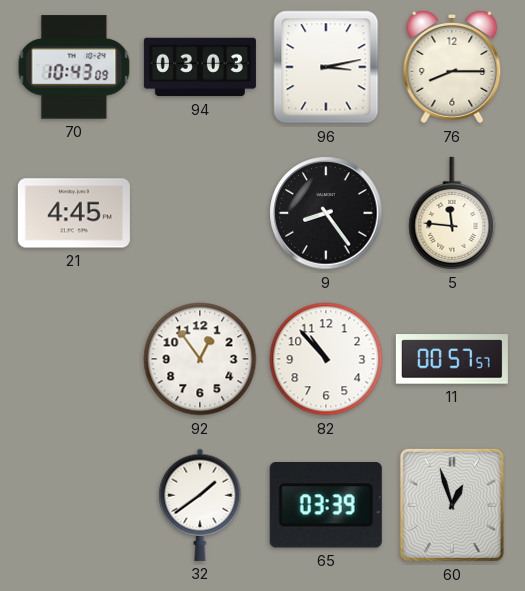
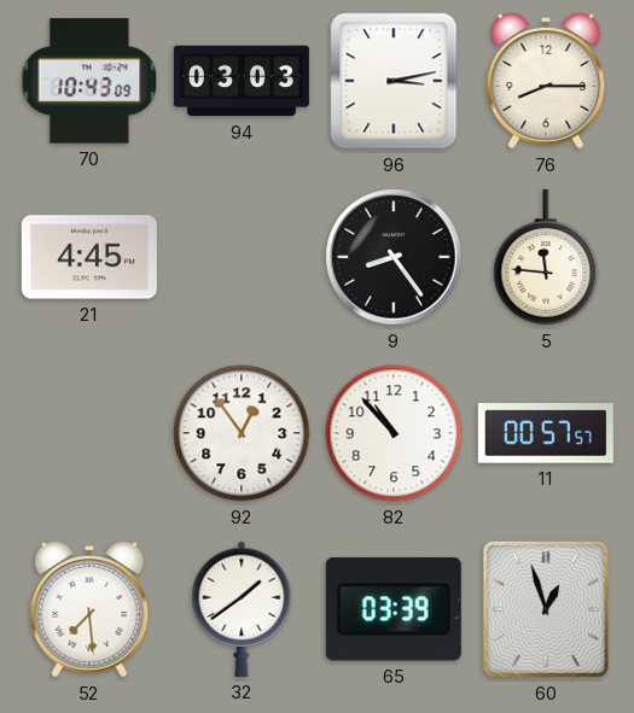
52: none -> 7:29
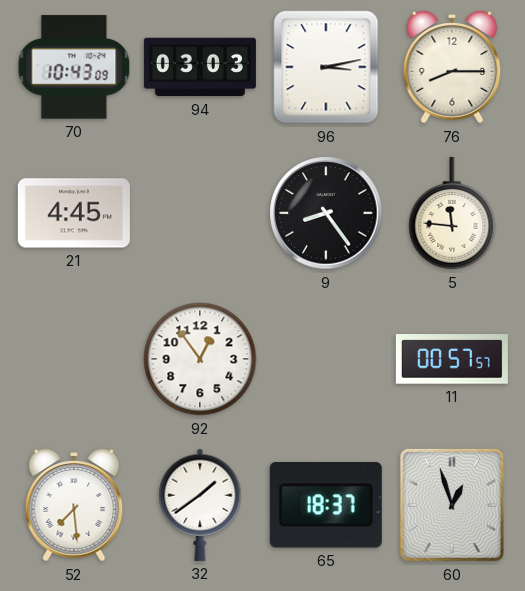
82: 10:53 -> none
65: 03:39 -> 18:37
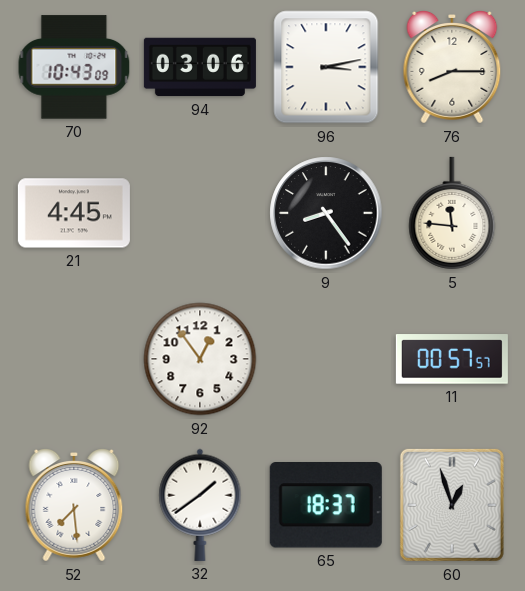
94: 03:03 -> 03:06
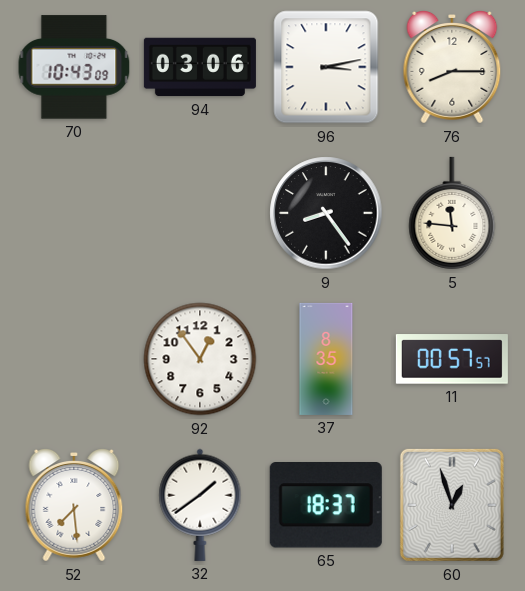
21: 4:45 -> none
37: none -> 8:35
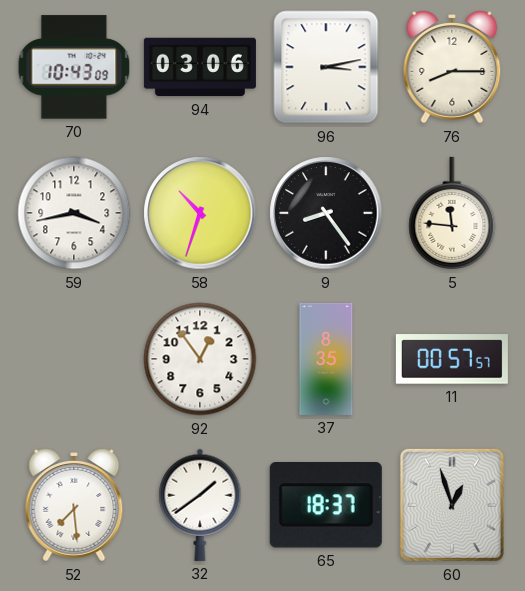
59: none -> 3:43
58: none -> 10:33
